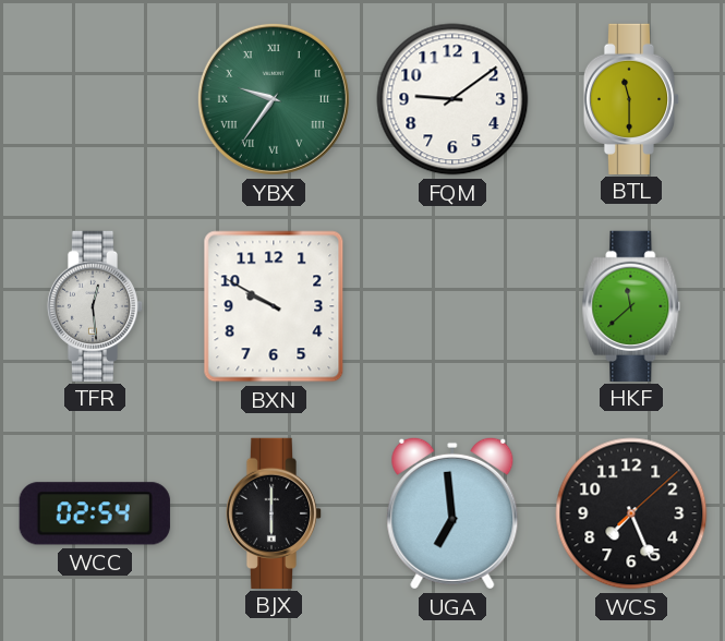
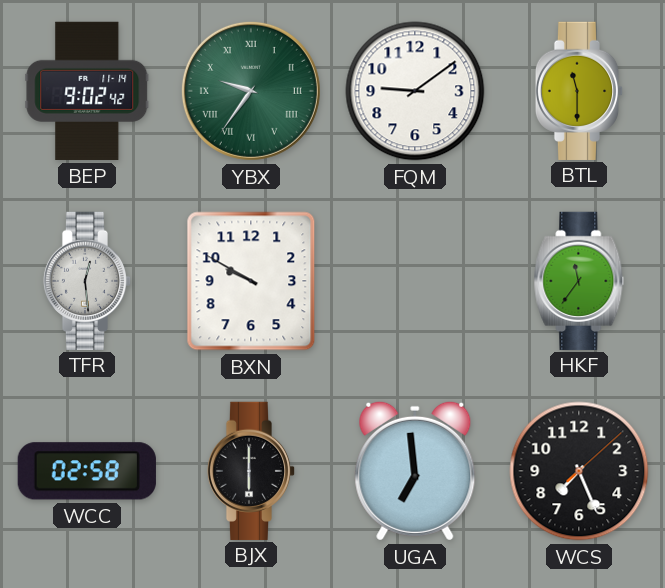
BEP: none -> 9:02
HKF: 11:38 -> 11:36
WCC: 02:54 -> 02:58
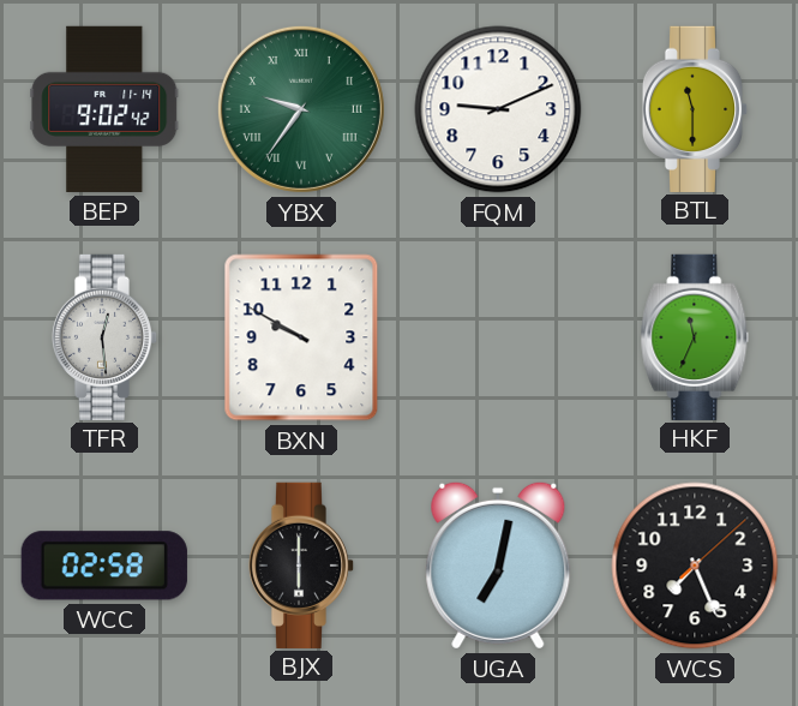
FQM: 9:09 -> 9:11
HKF: 11:36 -> 11:34
UGA: 6:59 -> 7:02
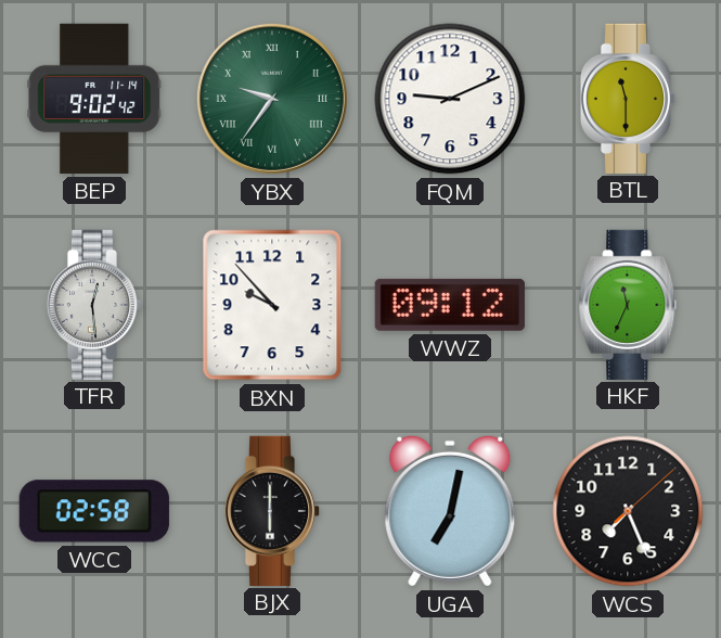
BXN: 9:50 -> 9:53
WWZ: none -> 09:12
